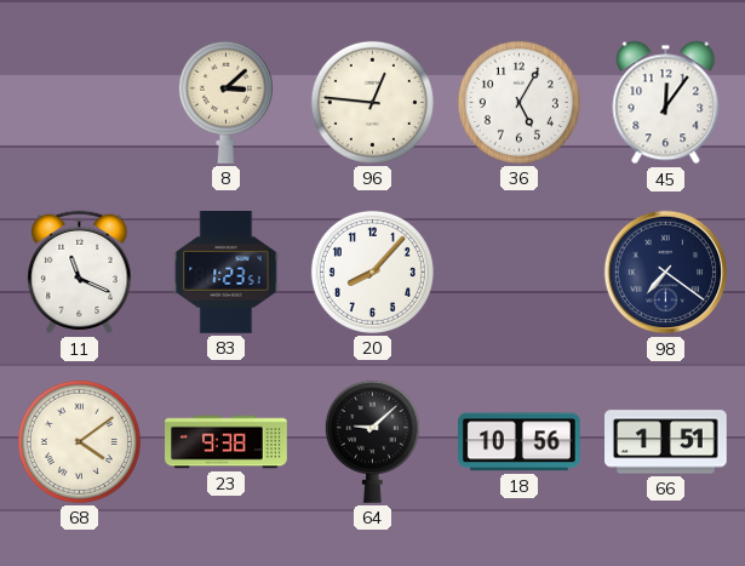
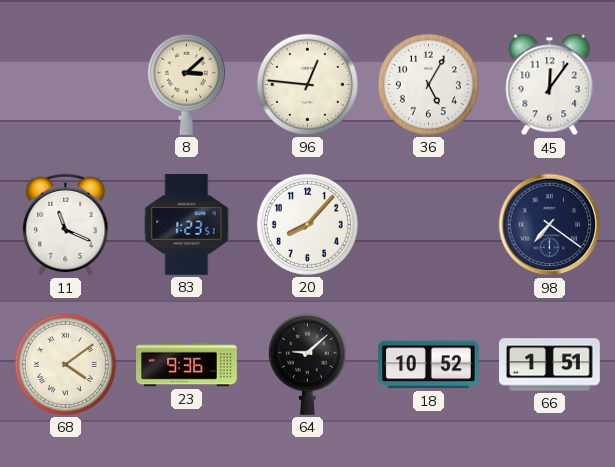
23: 9:38 -> 9:36
18: 10:56 -> 10:52
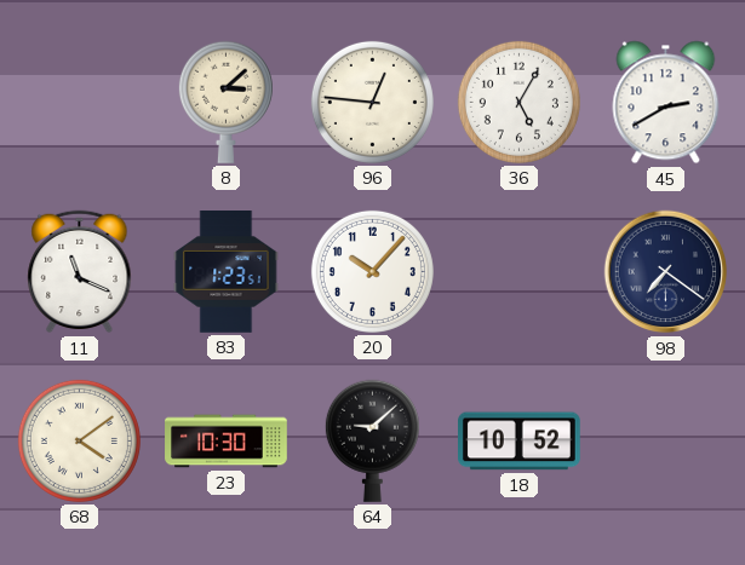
45: 12:06 -> 2:40
20: 8:07 -> 10:07
23: 9:36 -> 10:30
66: 1:51 -> none
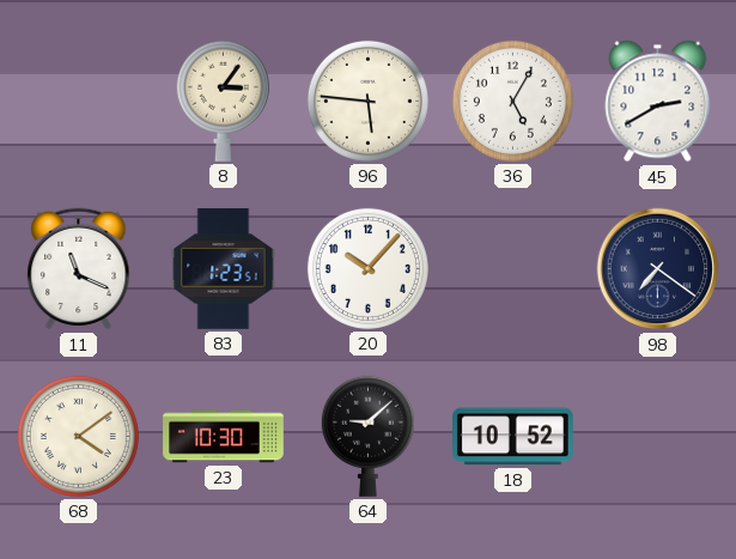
8: 3:08 -> 3:06
96: 12:46 -> 5:46
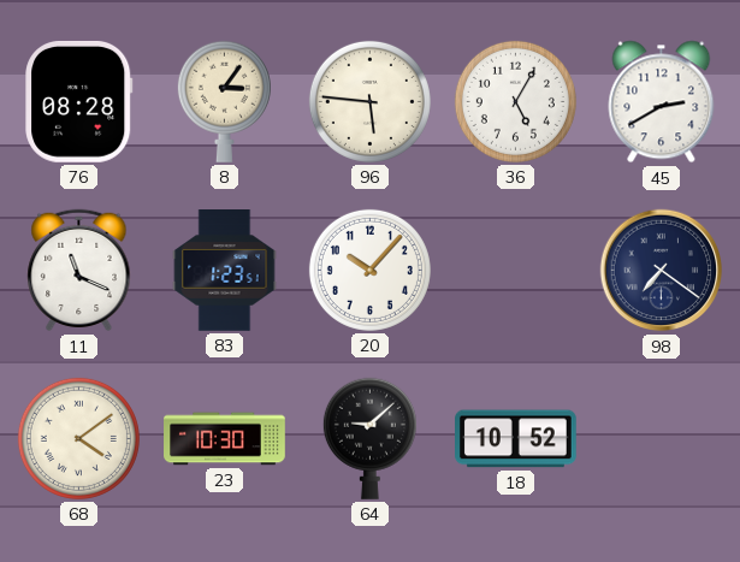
76: none -> 08:28
